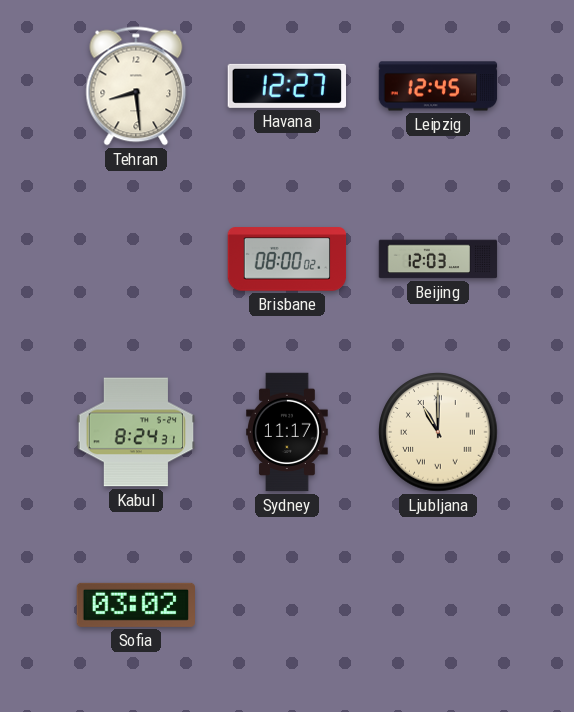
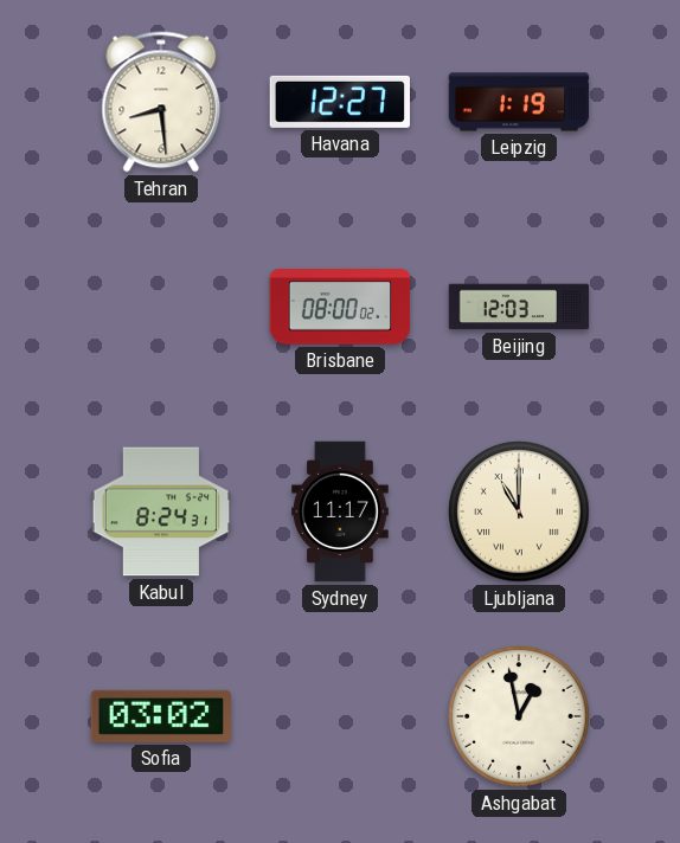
Leipzig: 12:45 -> 1:19
Ashgabat: none -> 12:58
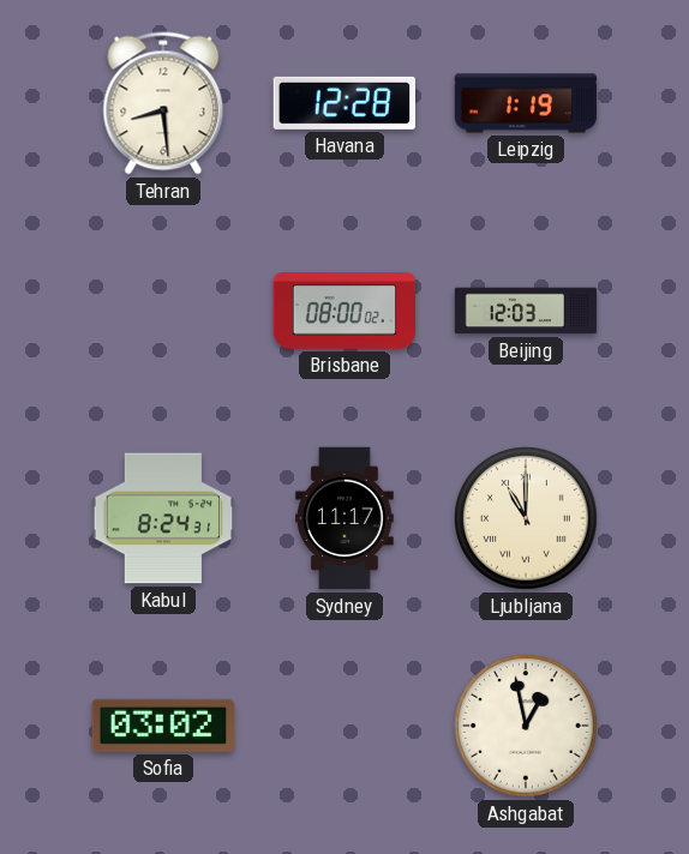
Havana: 12:27 -> 12:28
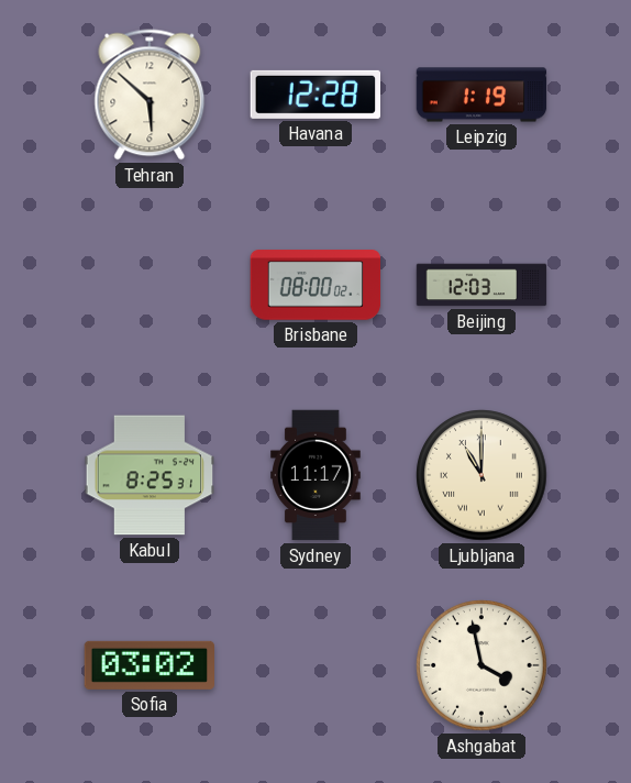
Tehran: 8:29 -> 5:52
Kabul: 8:24 -> 8:25
Ashgabat: 12:58 -> 3:58
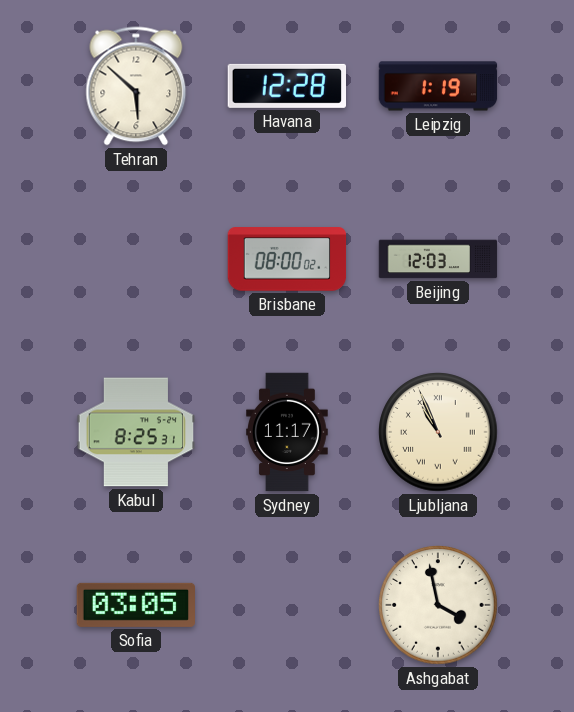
Ljubljana: 11:00 -> 10:56
Sofia: 03:02 -> 03:05
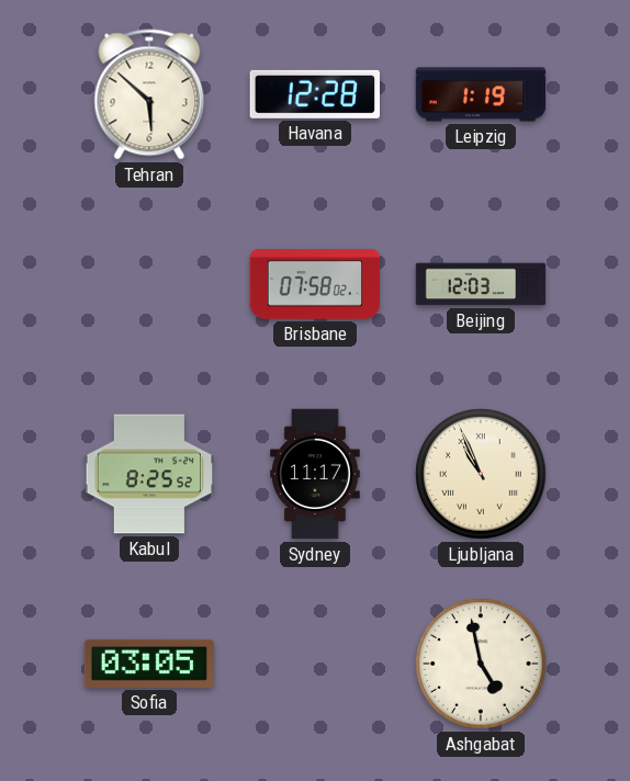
Brisbane: 08:00 -> 07:58
Kabul: 8:25:31 -> 8:25:52
Ashgabat: 3:58 -> 4:58
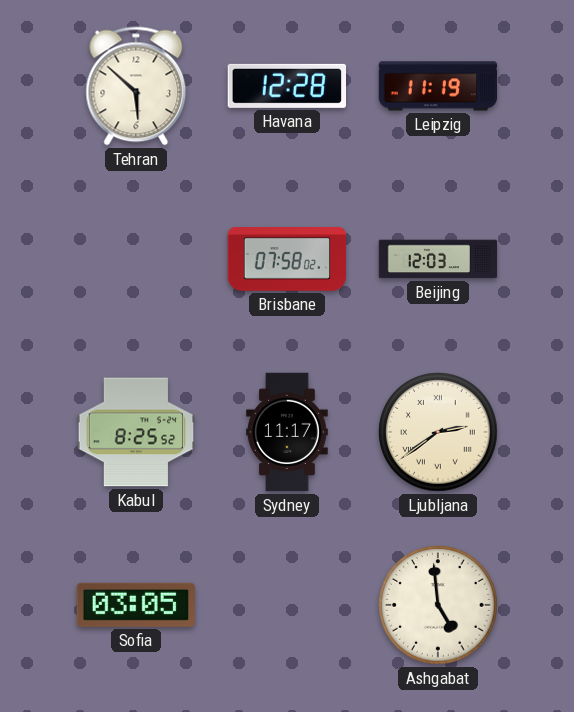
Leipzig: 1:19 -> 11:19
Ljubljana: 10:56 -> 2:39
Ashgabat: 4:58 -> 4:59
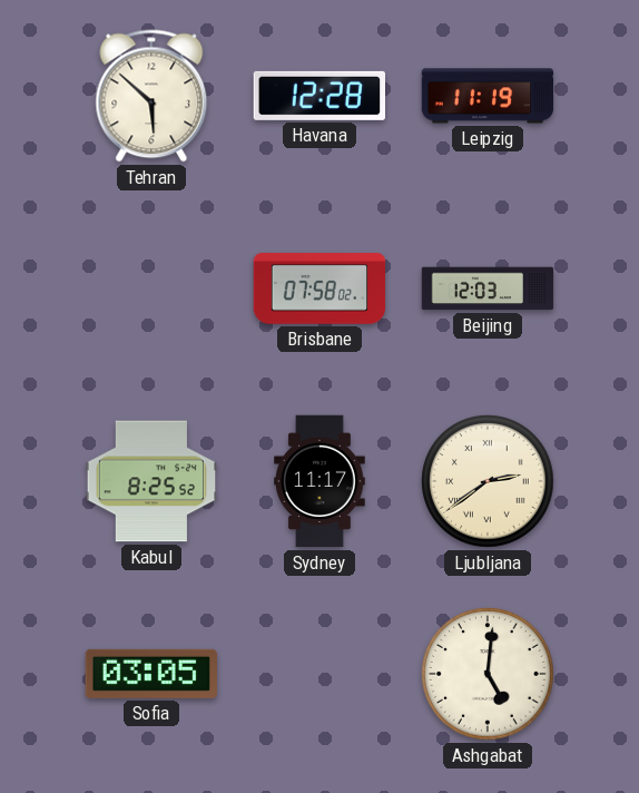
Ashgabat: 4:59 -> 5:01
